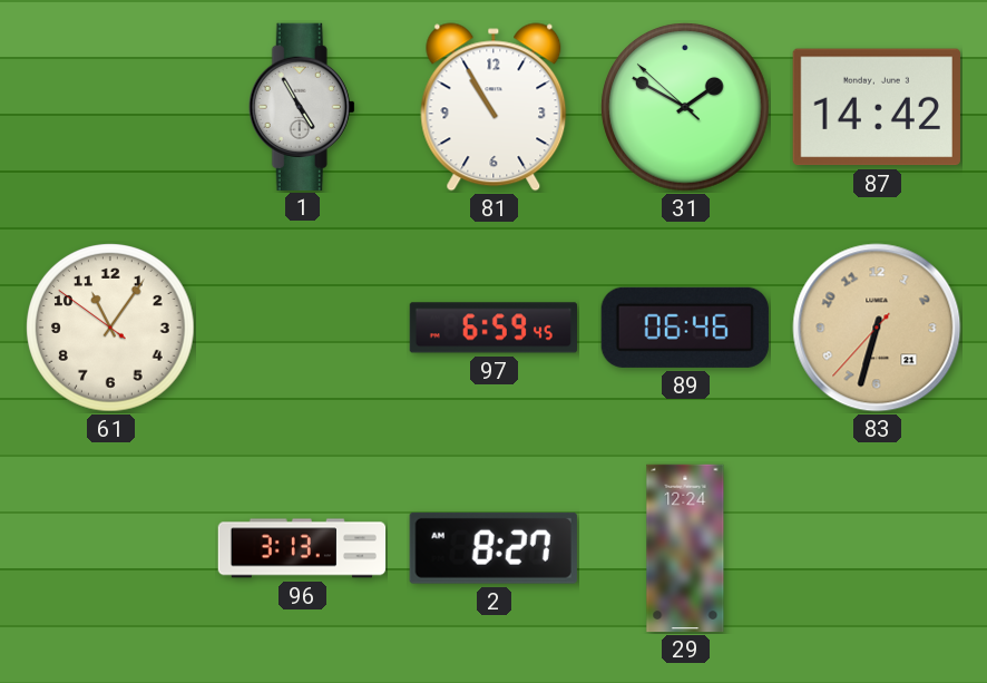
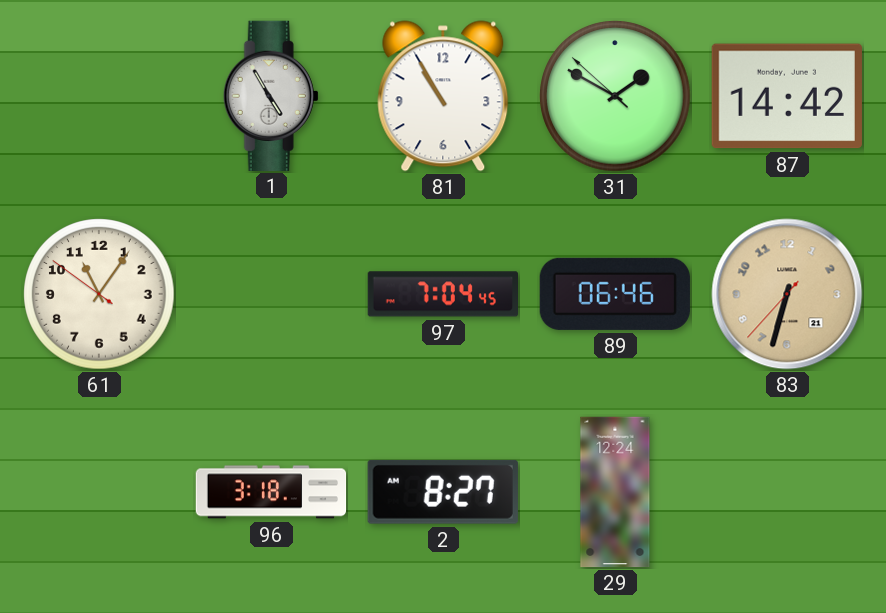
97: 6:59 -> 7:04
96: 3:13 -> 3:18
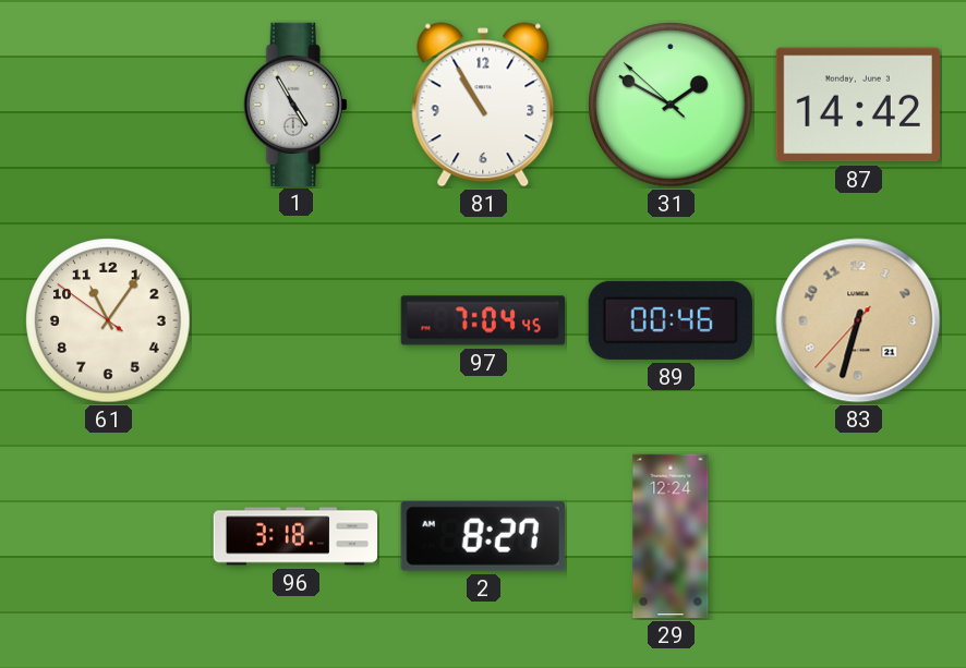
89: 06:46 -> 00:46
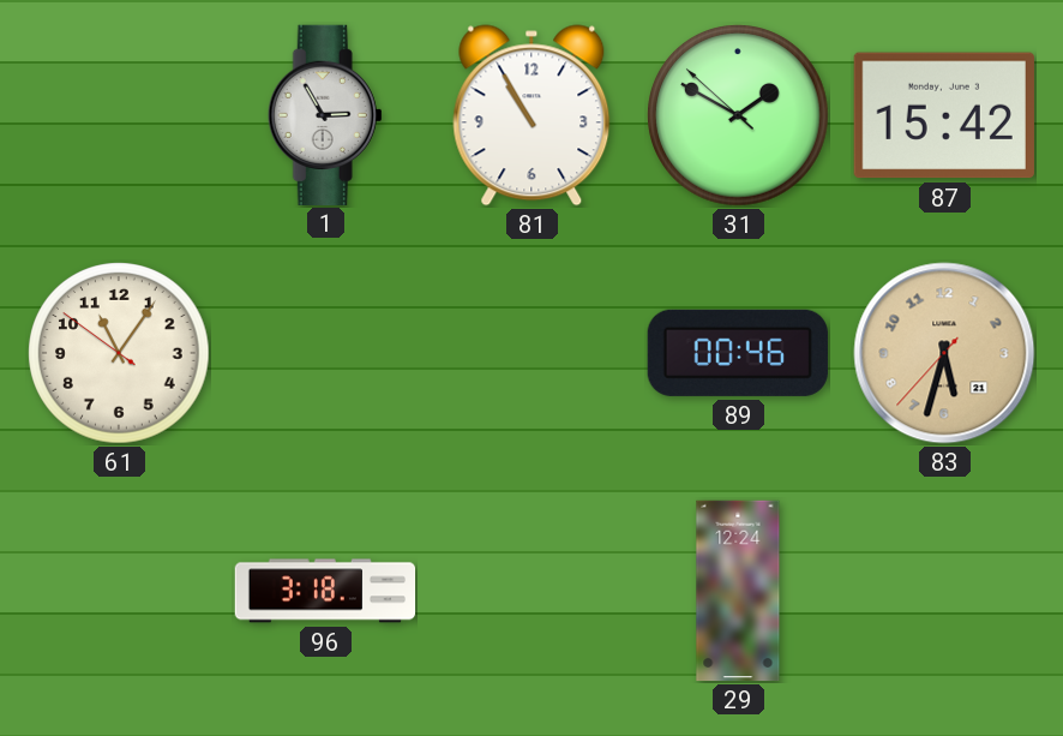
1: 4:55 -> 2:55
87: 14:42 -> 15:42
97: 7:04 -> none
83: 6:32 -> 5:32
2: 8:27 -> none
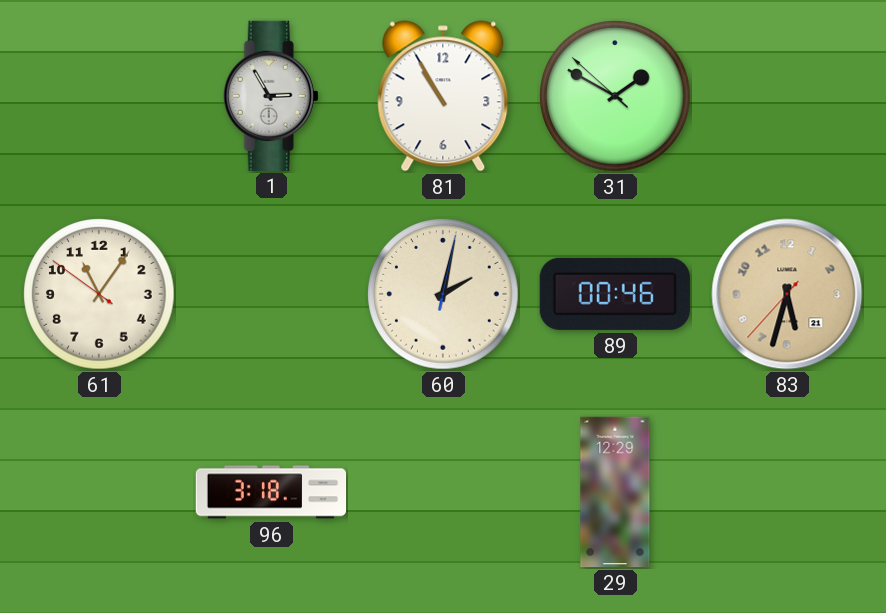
87: 15:42 -> none
60: none -> 2:02
29: 12:24 -> 12:29
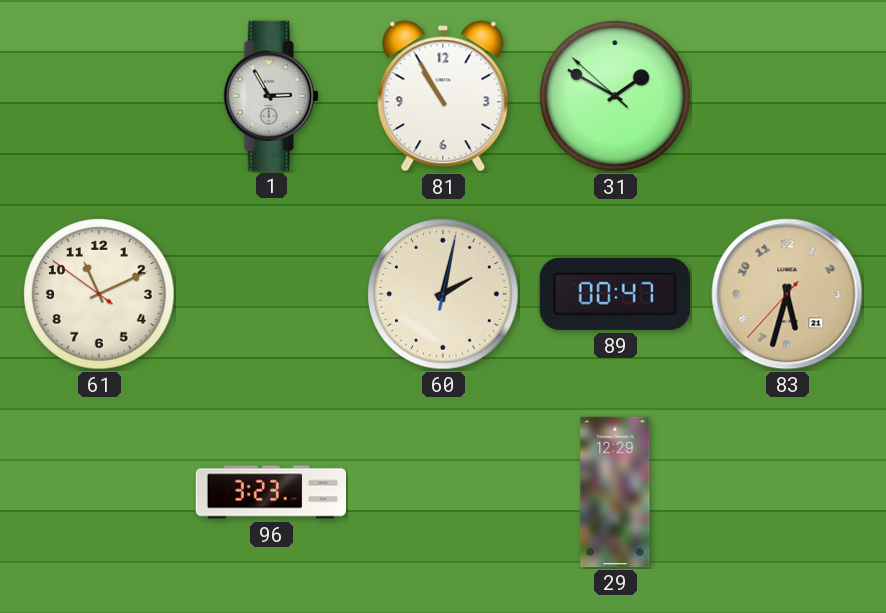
61: 11:05 -> 11:10
89: 00:46 -> 00:47
96: 3:18 -> 3:23
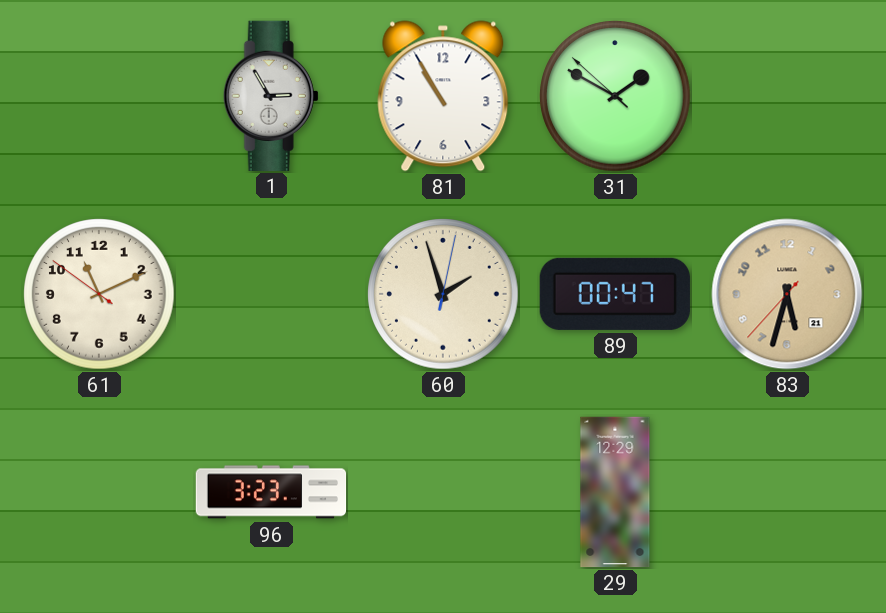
60: 2:02 -> 1:57
